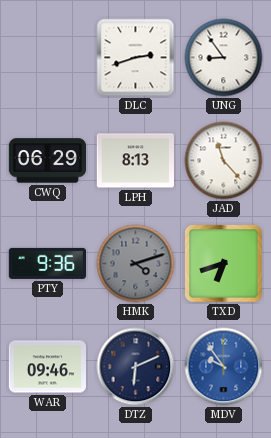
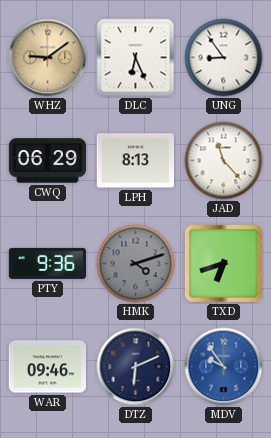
WHZ: none -> 9:09
DLC: 2:42 -> 6:26
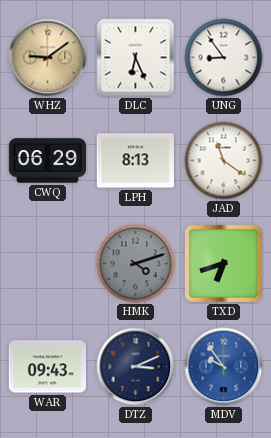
JAD: 11:23 -> 11:21
PTY: 9:36 -> none
WAR: 09:46 -> 09:43
DTZ: 6:11 -> 3:11
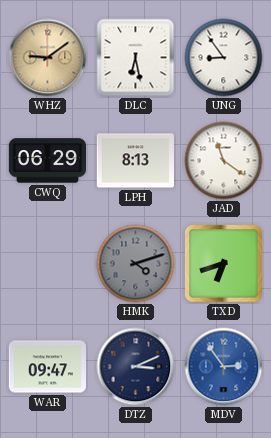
DLC: 6:26 -> 6:28
WAR: 09:43 -> 09:47
MDV: 9:54 -> 2:54
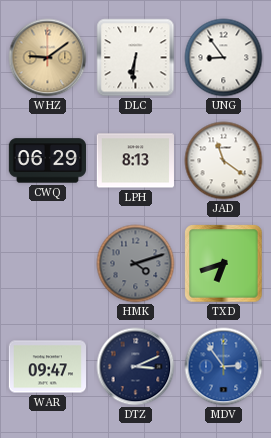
DLC: 6:28 -> 6:31
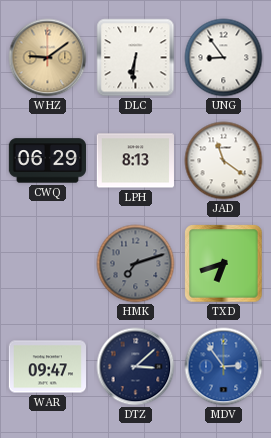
HMK: 4:12 -> 7:12
DTZ: 3:11 -> 3:08
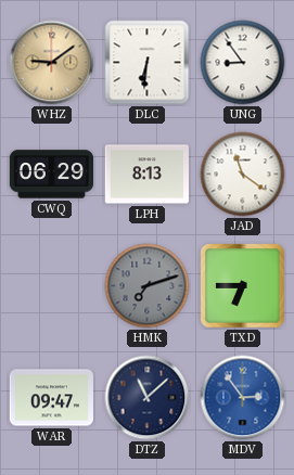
TXD: 6:42 -> 6:45
DTZ: 3:08 -> 11:08
